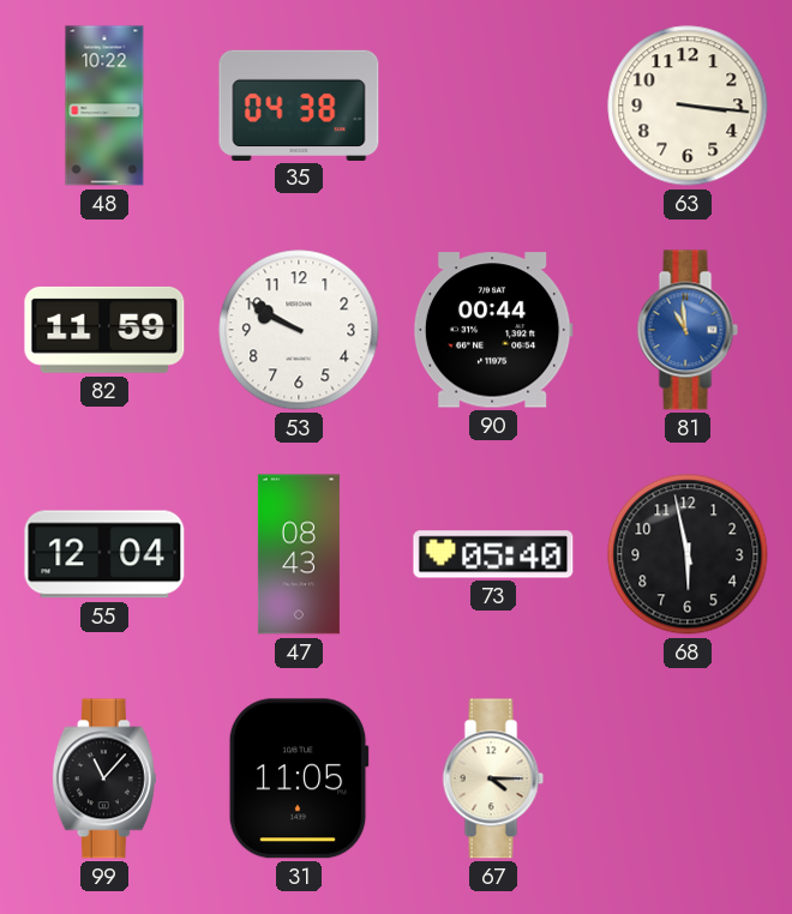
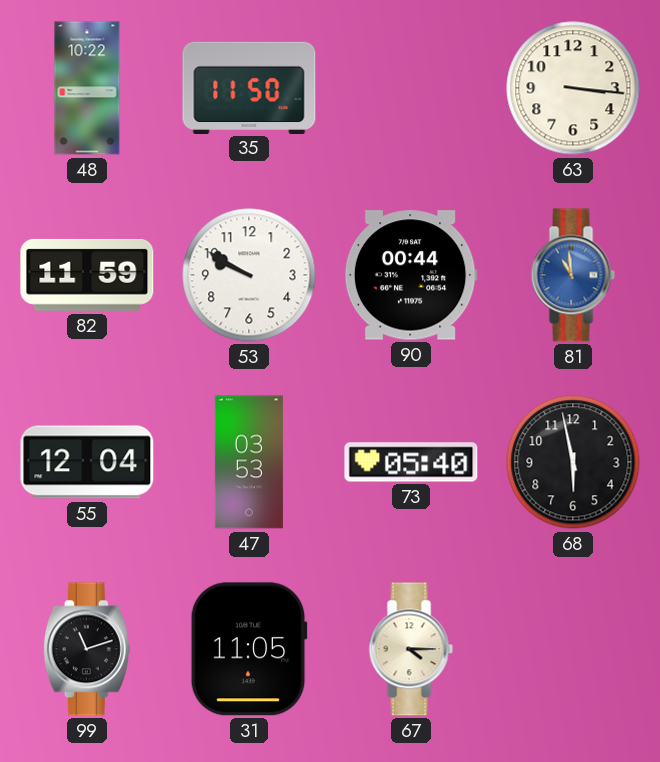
35: 04:38 -> 11:50
47: 08:43 -> 03:53
99: 11:07 -> 11:12
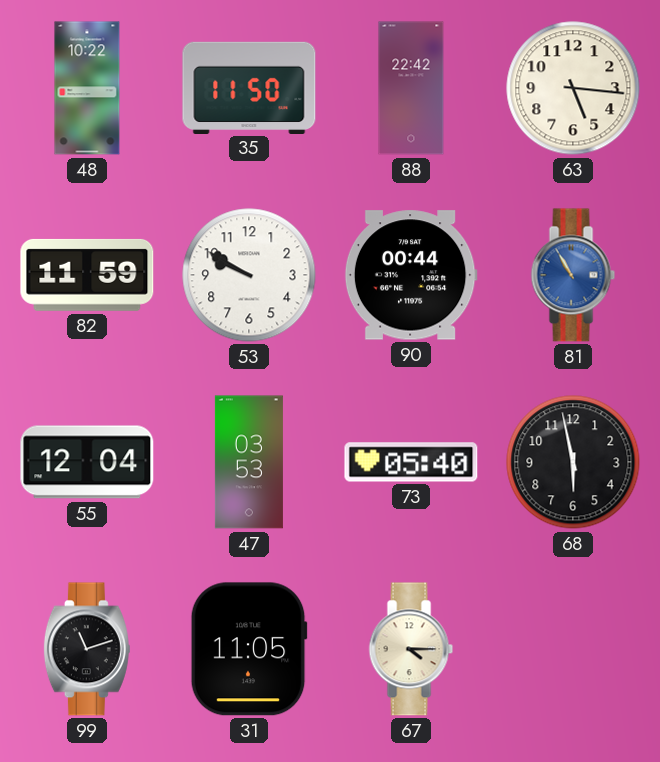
88: none -> 22:42
63: 3:16 -> 5:16
81: 10:59 -> 10:55
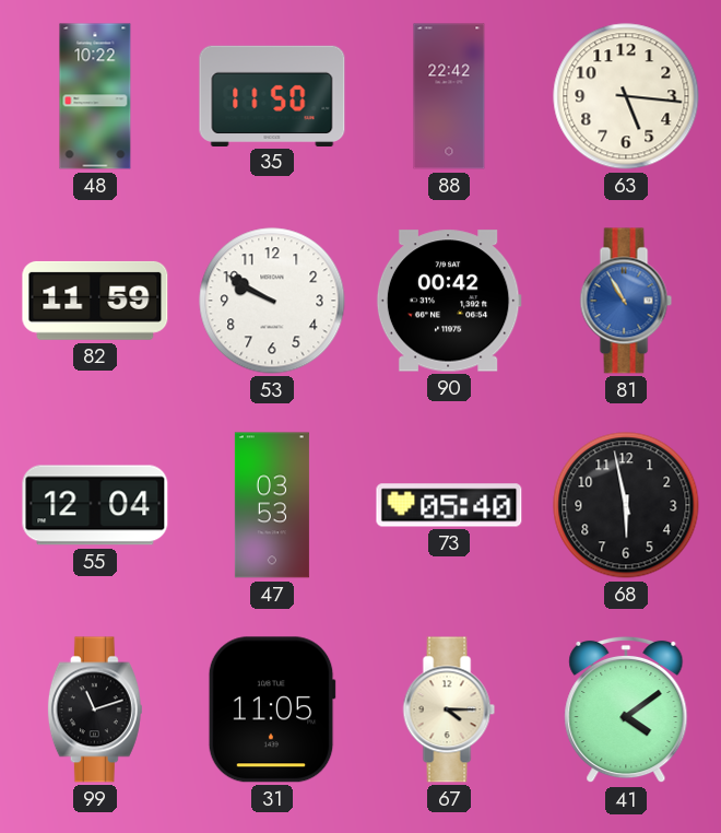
90: 00:44 -> 00:42
41: none -> 4:09
